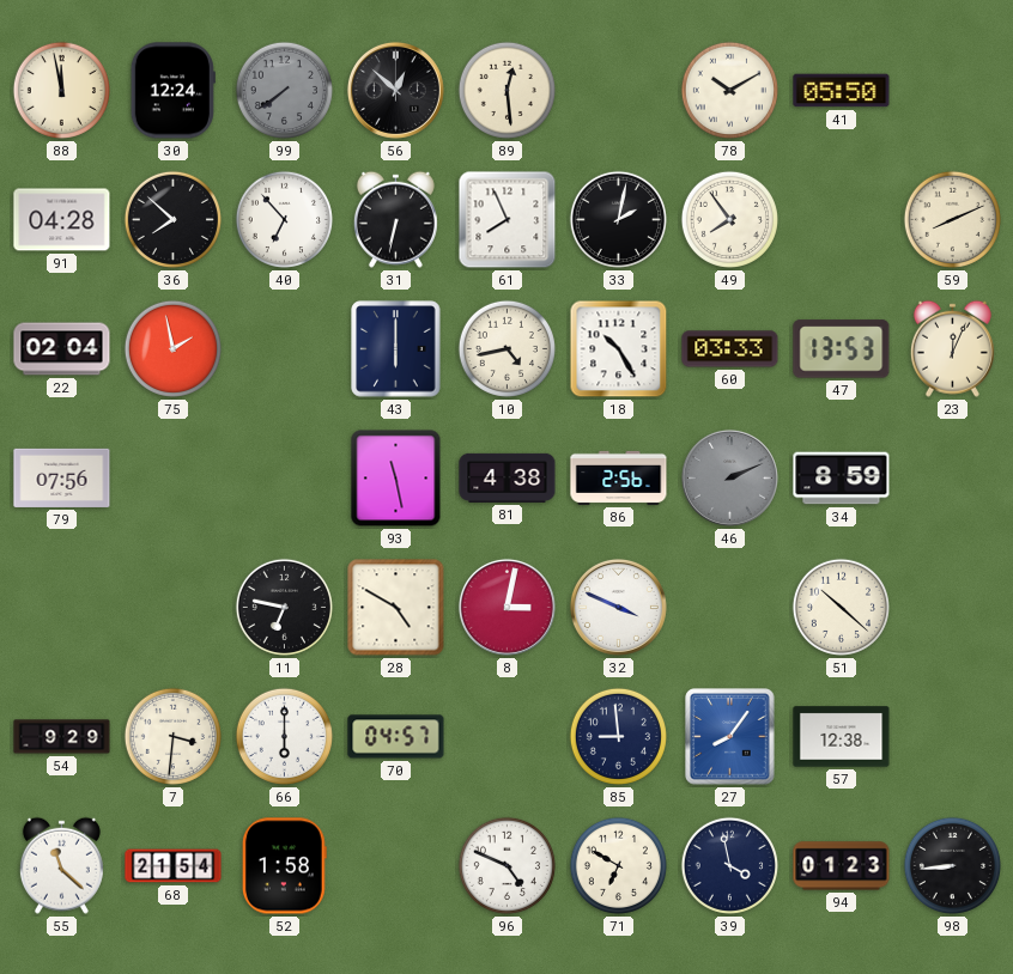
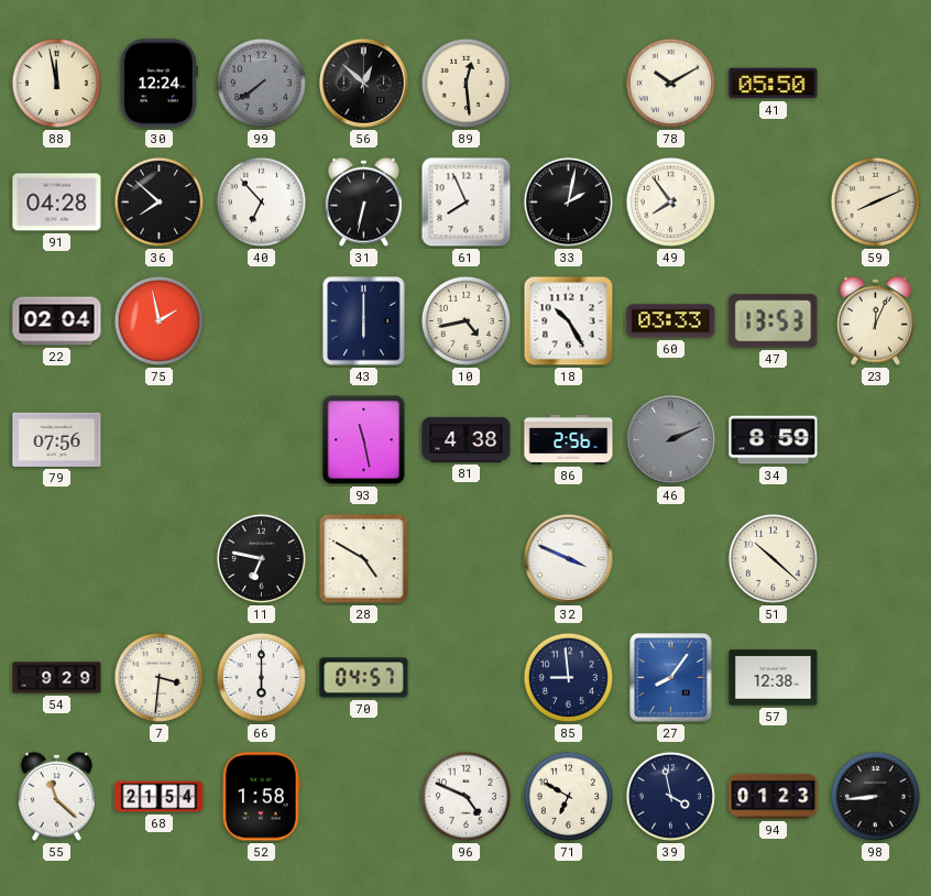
8: 3:02 -> none
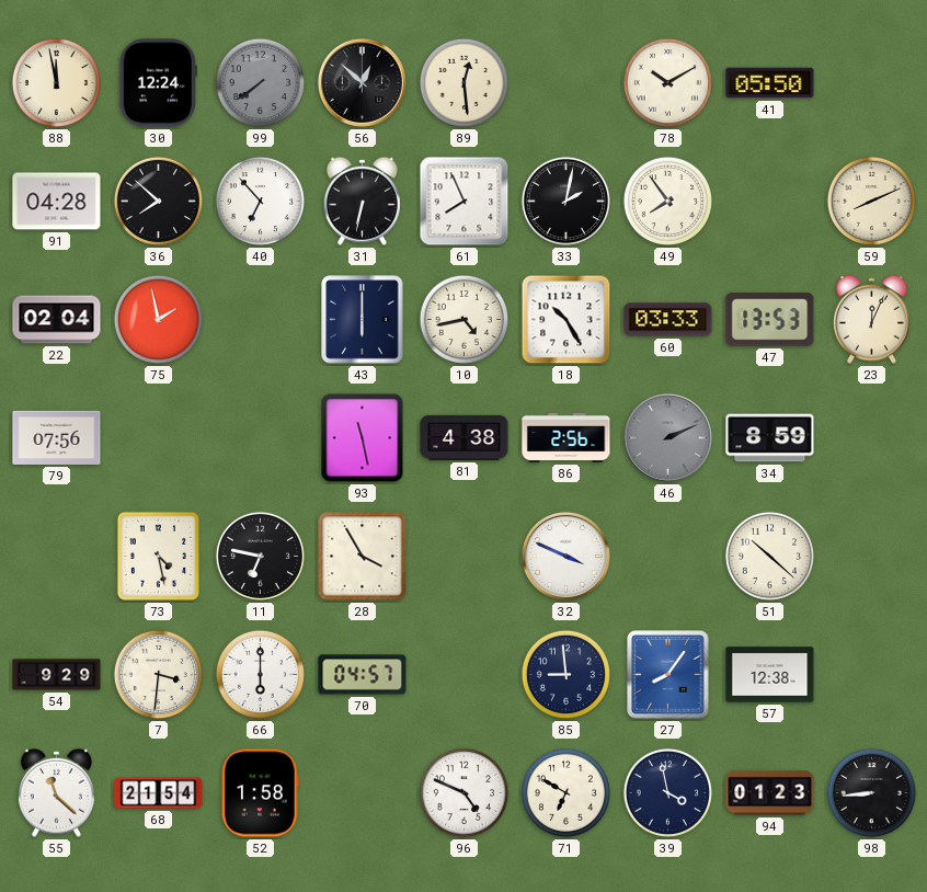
73: none -> 4:28
28: 4:50 -> 3:55
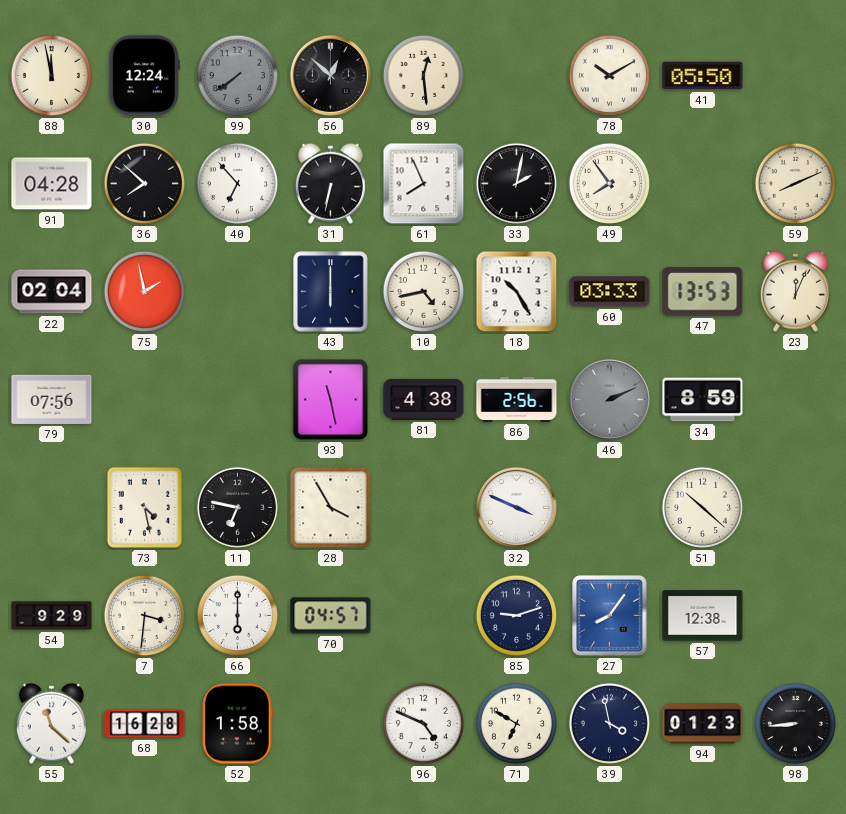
85: 8:59 -> 9:12
68: 21:54 -> 16:28
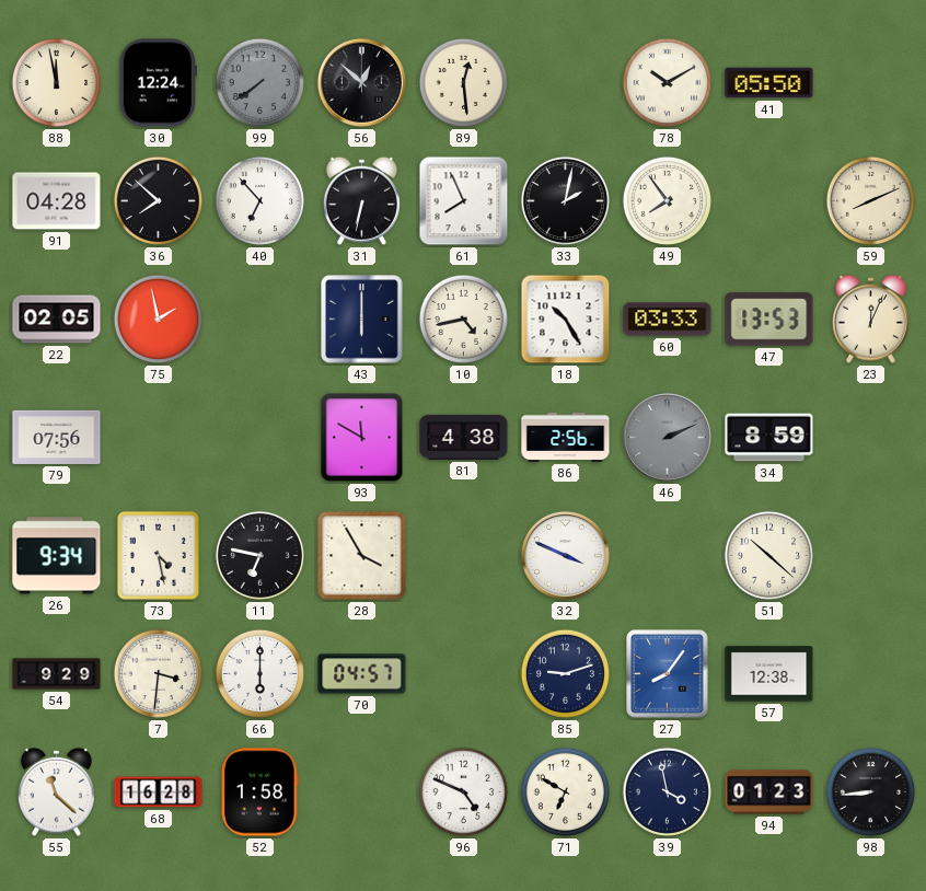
22: 02:04 -> 02:05
93: 11:28 -> 11:50
26: none -> 9:34
